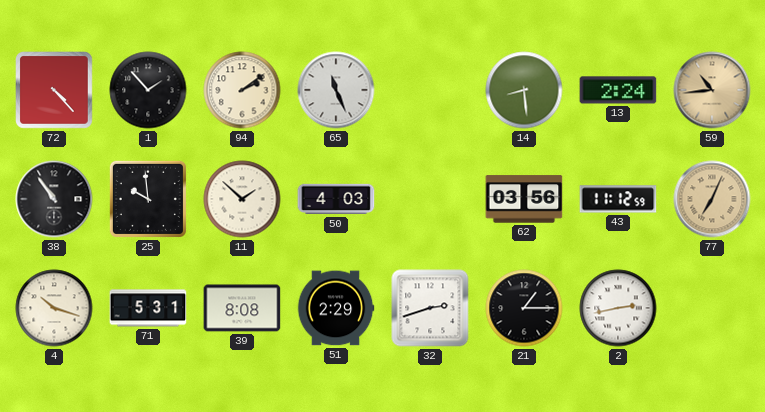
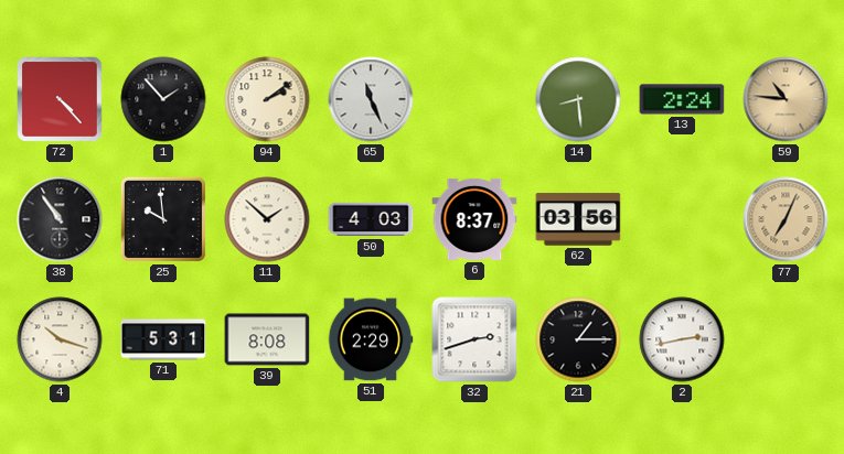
59: 10:44 -> 10:46
6: none -> 8:37
43: 11:12 -> none
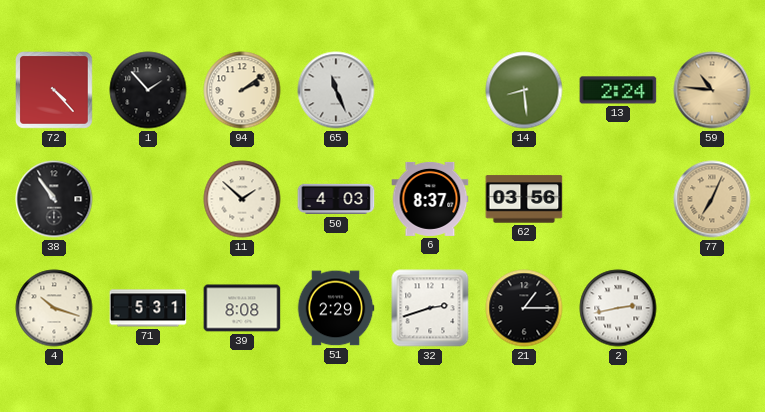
25: 9:59 -> none
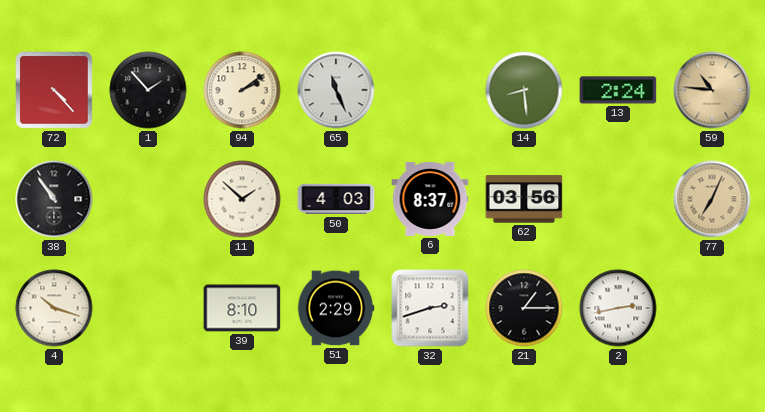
71: 5:31 -> none
39: 8:08 -> 8:10
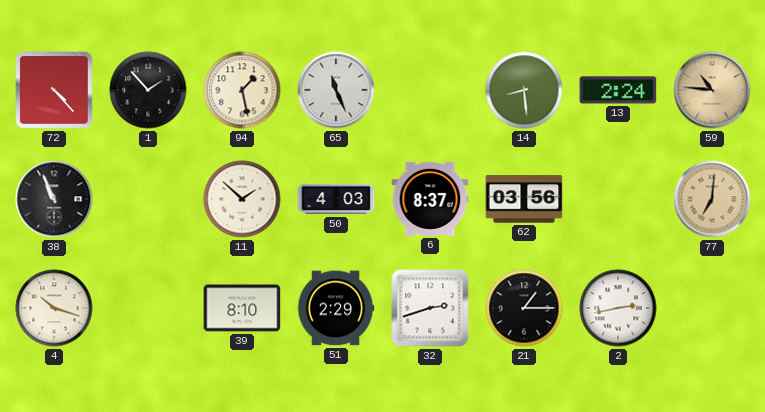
94: 2:09 -> 1:28
38: 10:54 -> 10:56
77: 7:04 -> 7:01
